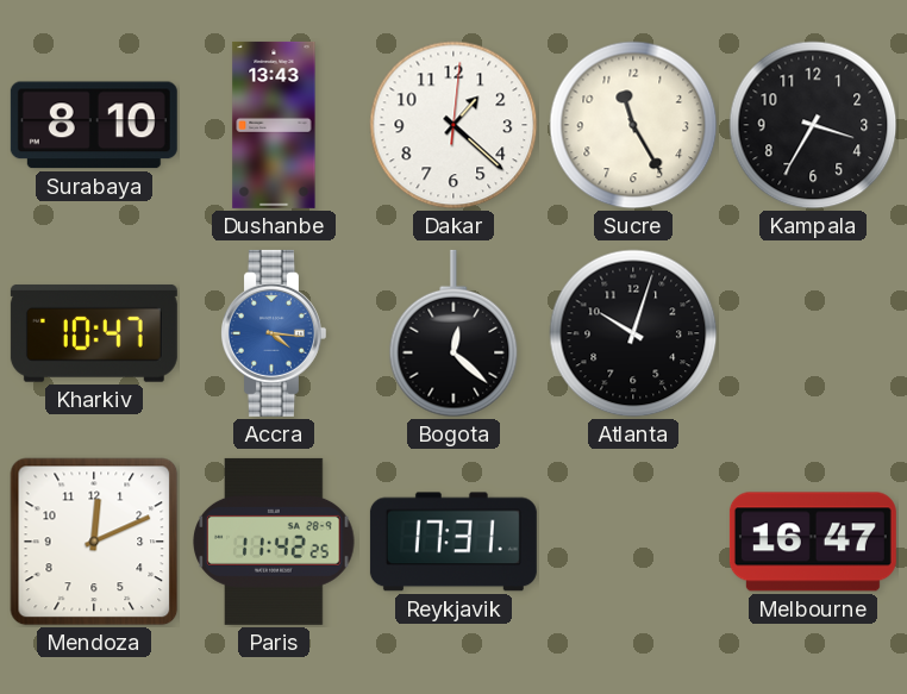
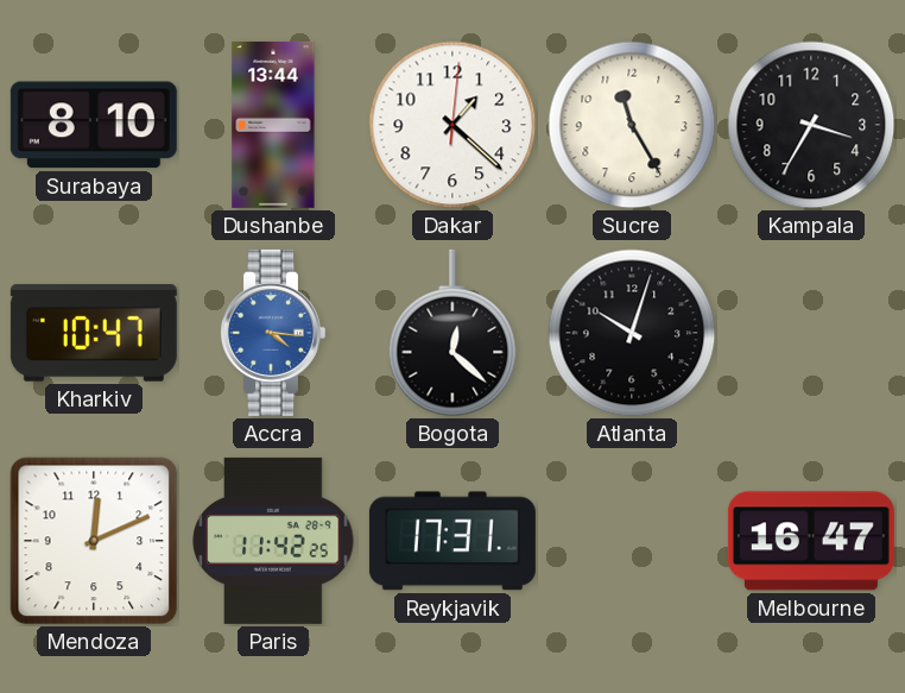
Dushanbe: 13:43 -> 13:44
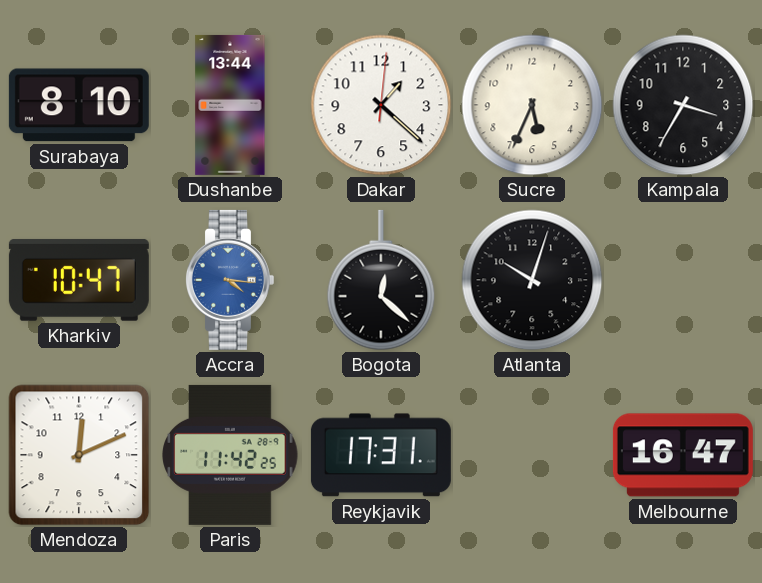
Sucre: 11:25 -> 5:34
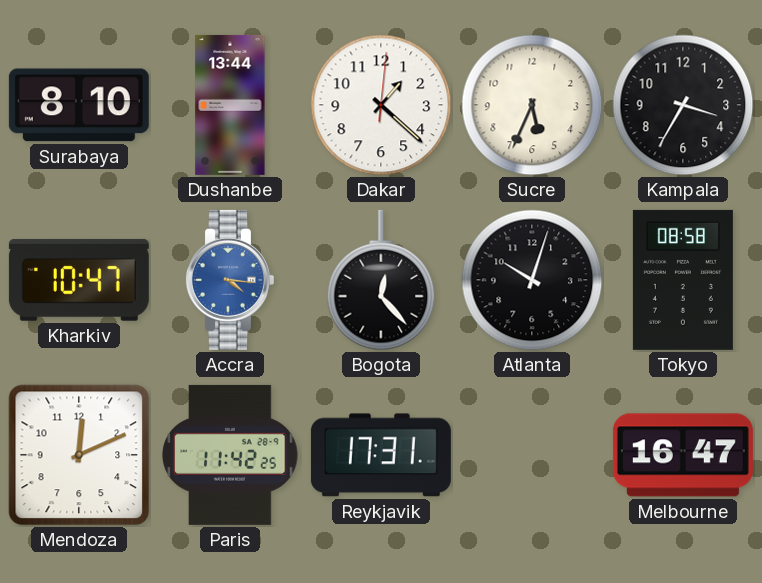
Bogota: 12:22 -> 12:23
Tokyo: none -> 08:58
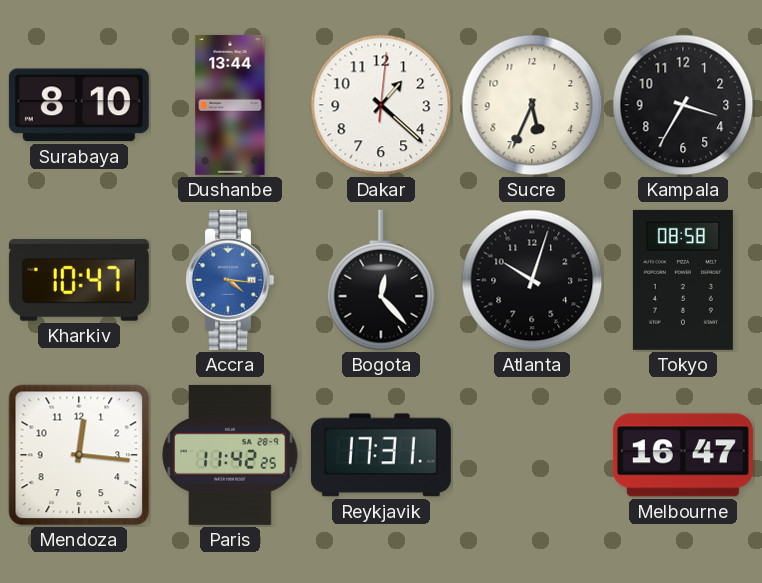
Mendoza: 12:11 -> 12:16
